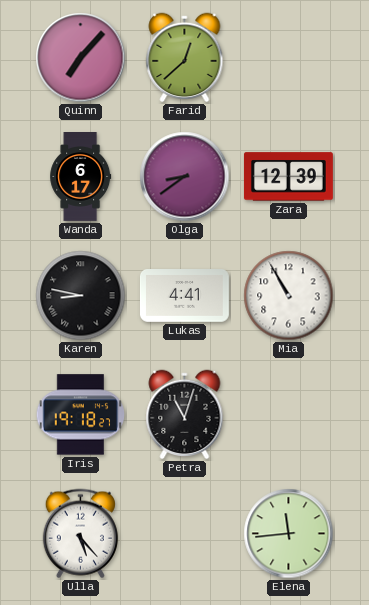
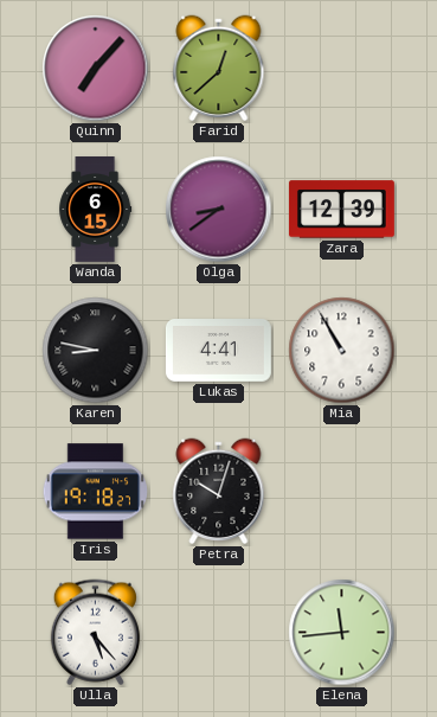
Wanda: 6:17 -> 6:15
Petra: 11:03 -> 10:03
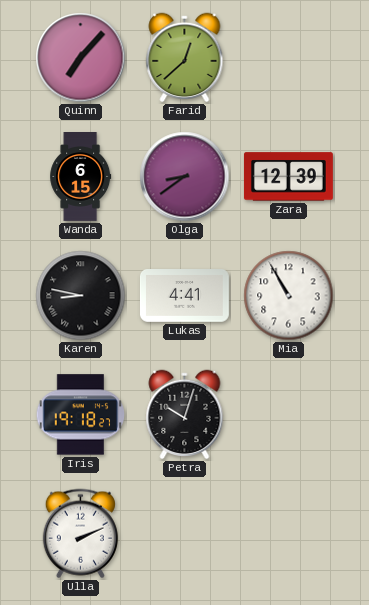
Ulla: 5:23 -> 2:11
Elena: 11:44 -> none
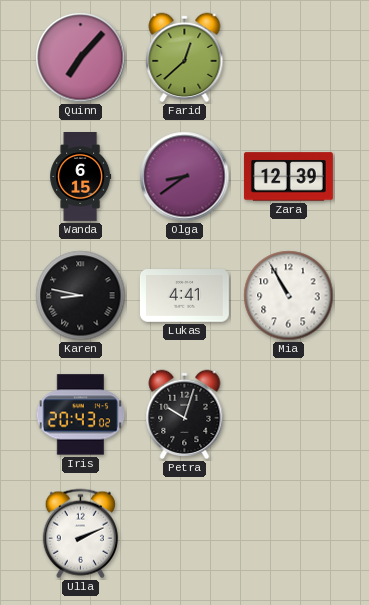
Iris: 19:18 -> 20:43
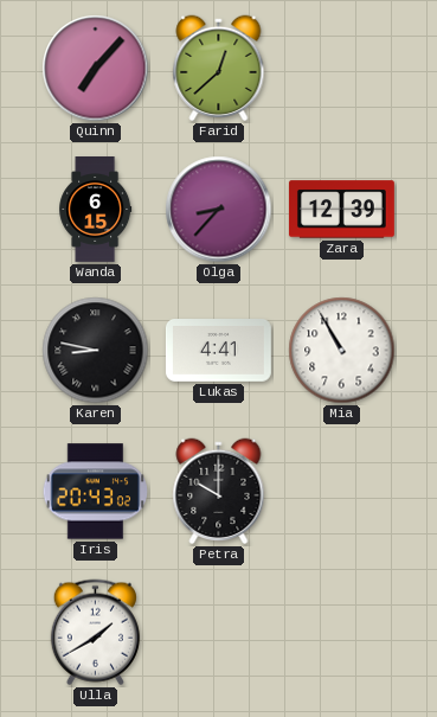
Olga: 8:39 -> 8:37
Petra: 10:03 -> 10:00
Ulla: 2:11 -> 1:40
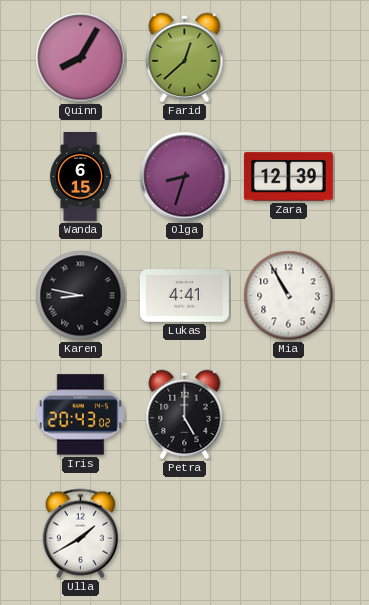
Quinn: 7:07 -> 8:05
Olga: 8:37 -> 8:33
Petra: 10:00 -> 5:00
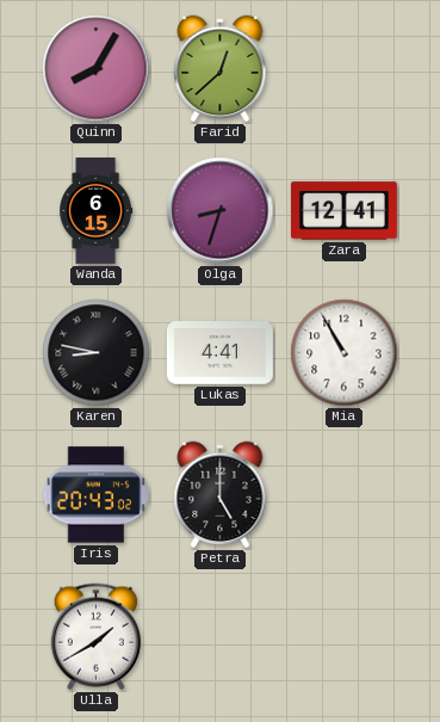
Zara: 12:39 -> 12:41
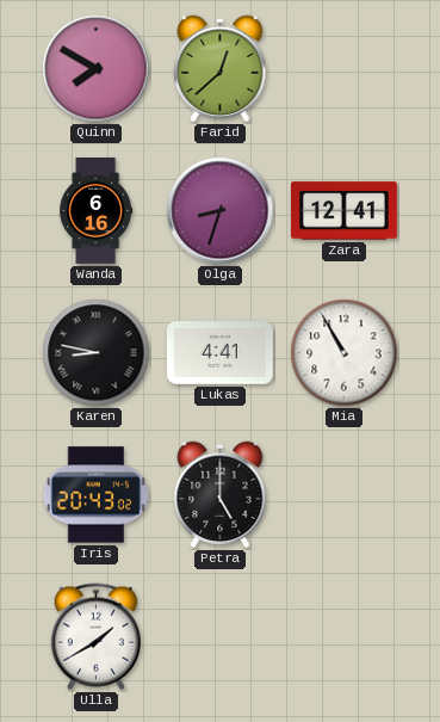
Quinn: 8:05 -> 7:50
Wanda: 6:15 -> 6:16
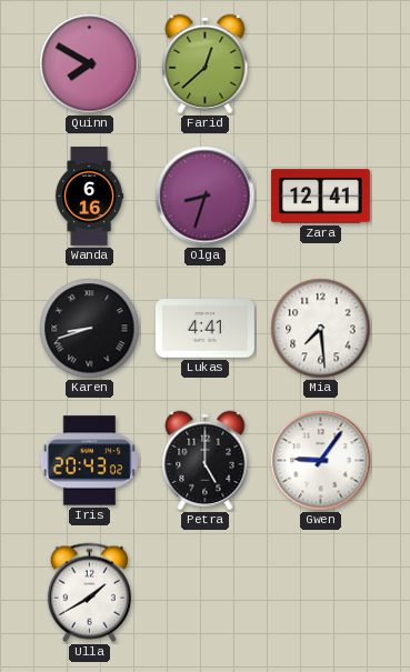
Karen: 8:47 -> 8:42
Mia: 10:55 -> 7:29
Gwen: none -> 9:06
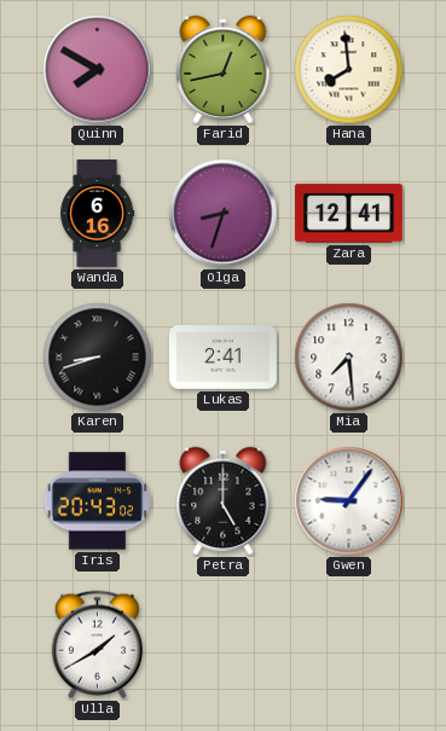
Farid: 12:38 -> 12:43
Hana: none -> 7:59
Lukas: 4:41 -> 2:41
